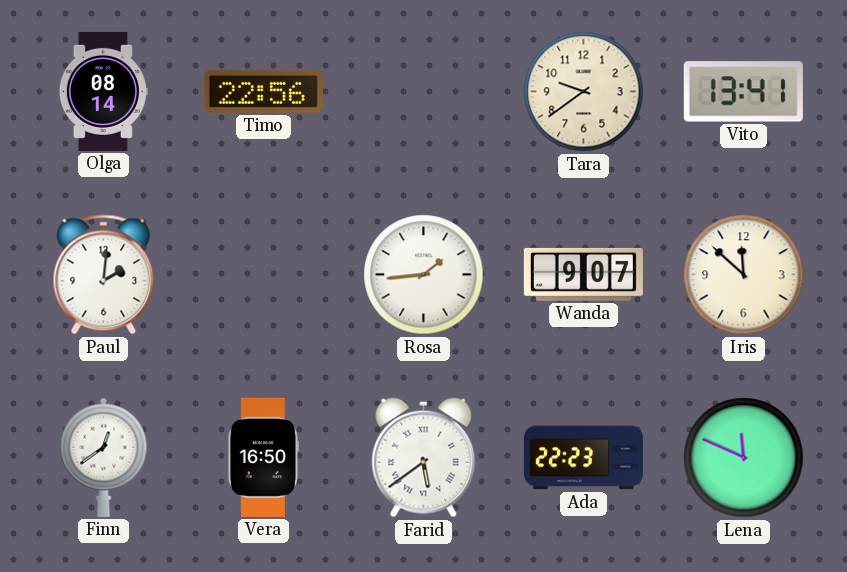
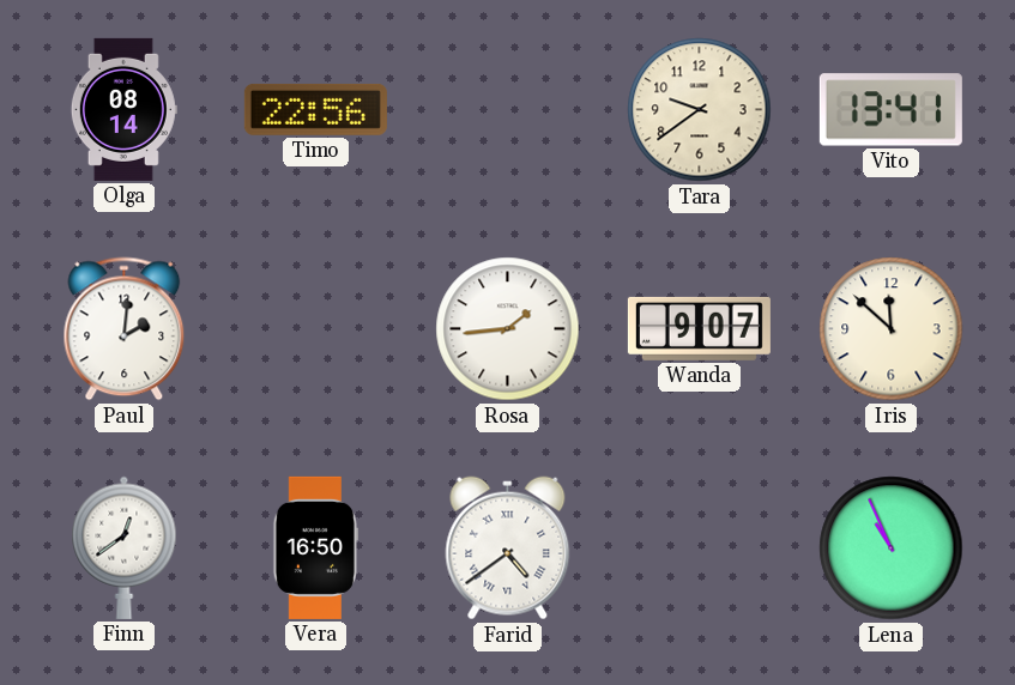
Farid: 5:39 -> 4:39
Ada: 22:23 -> none
Lena: 11:49 -> 10:56
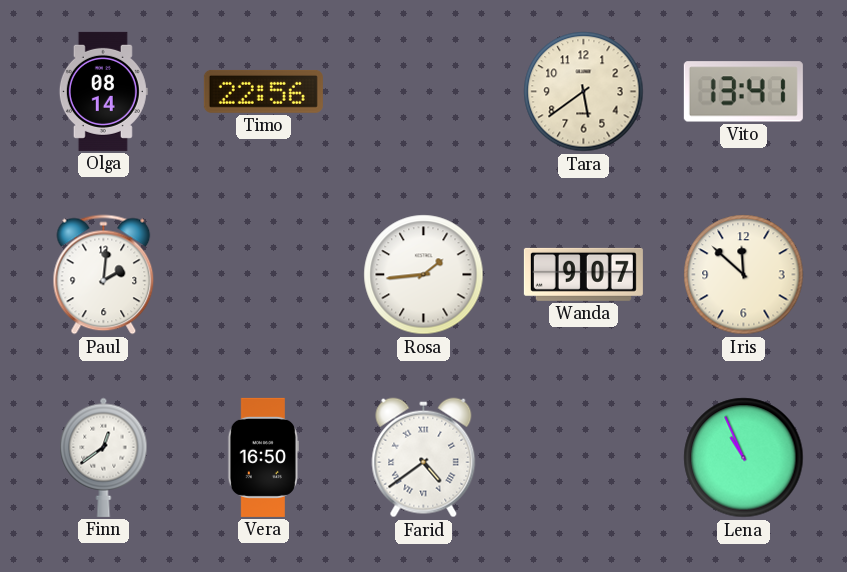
Tara: 9:39 -> 5:39
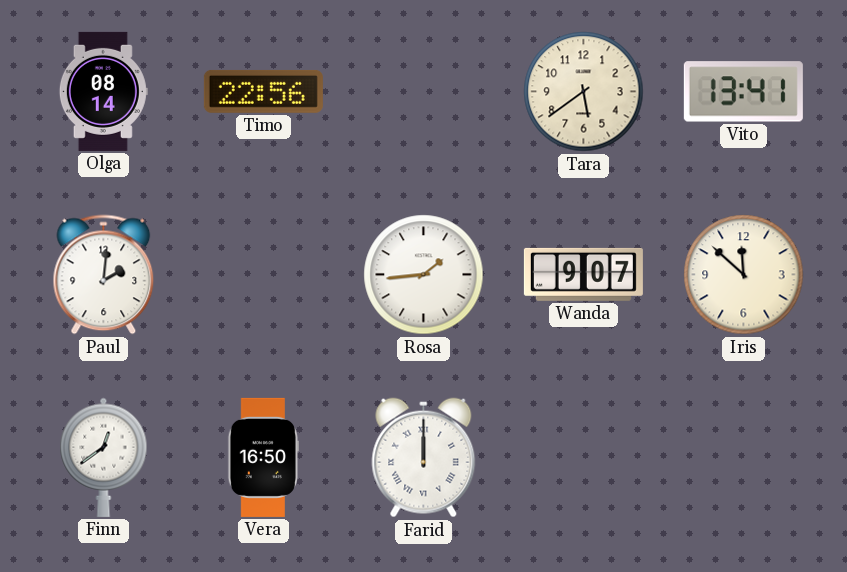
Farid: 4:39 -> 12:00
Lena: 10:56 -> none
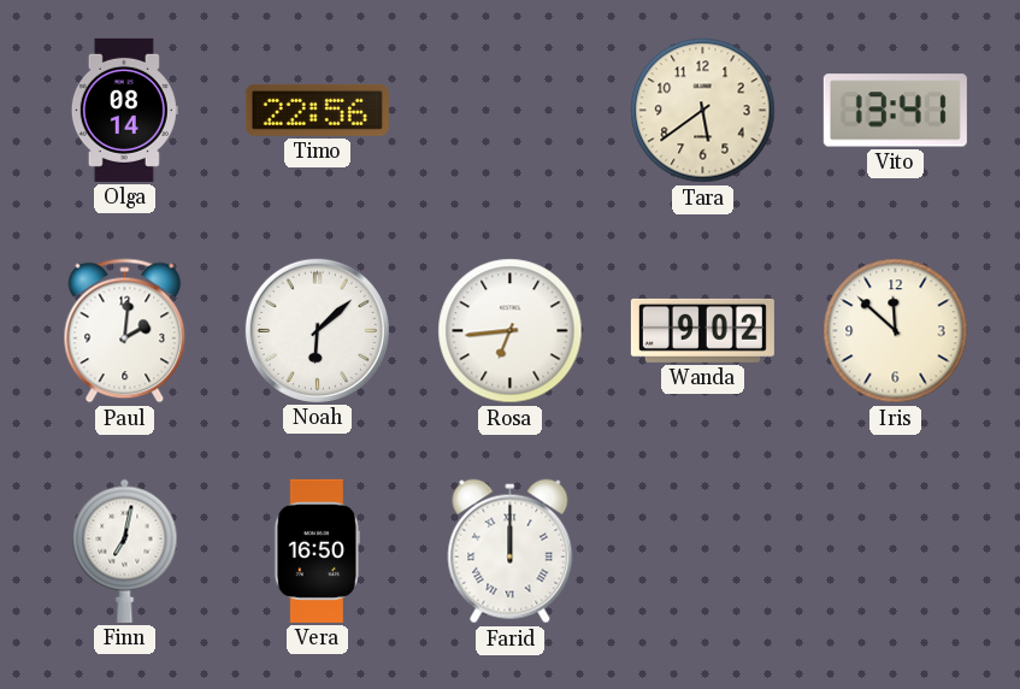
Noah: none -> 6:08
Rosa: 1:44 -> 6:44
Wanda: 9:07 -> 9:02
Finn: 12:39 -> 7:02
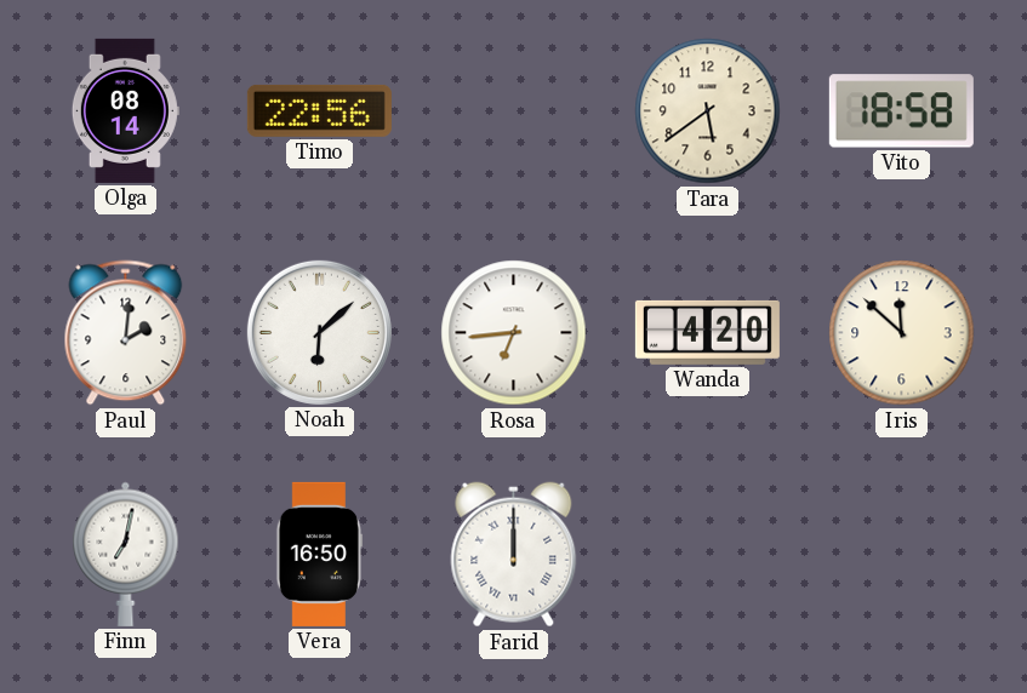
Vito: 13:41 -> 18:58
Wanda: 9:02 -> 4:20
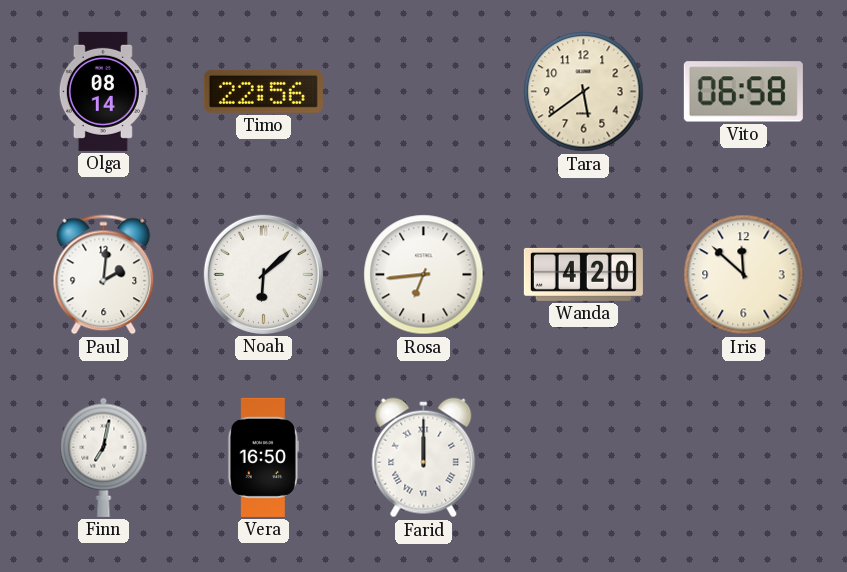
Vito: 18:58 -> 06:58
